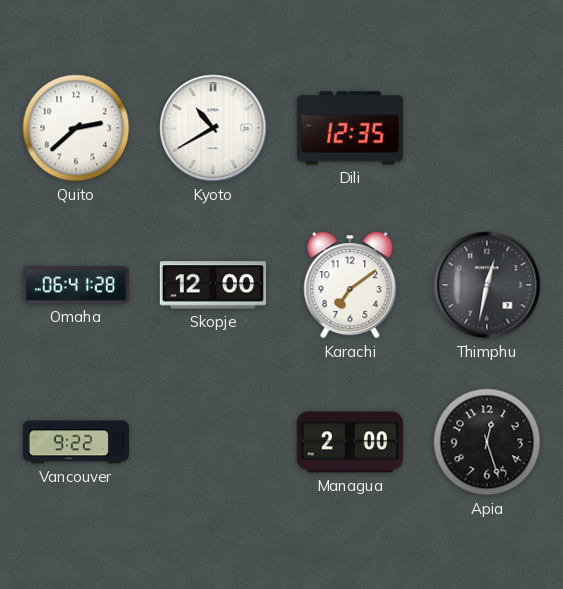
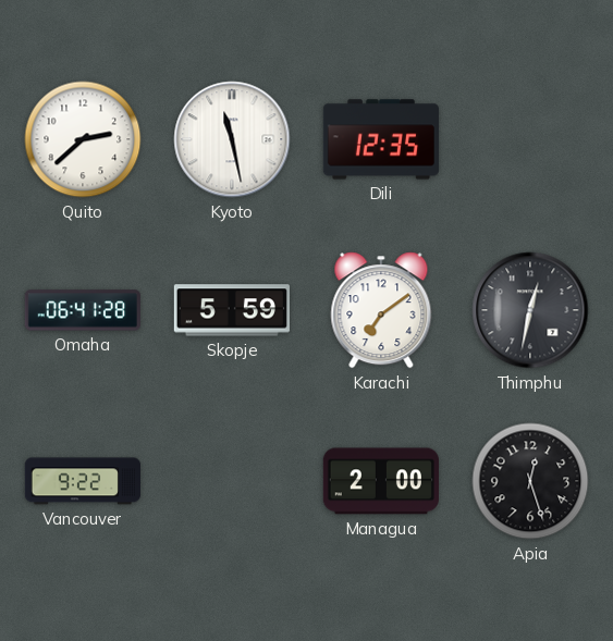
Kyoto: 10:40 -> 11:28
Skopje: 12:00 -> 5:59
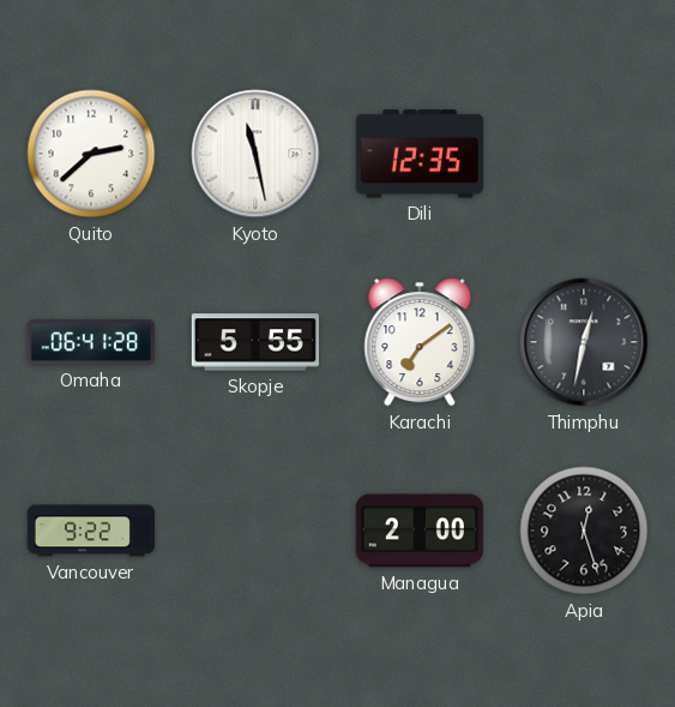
Skopje: 5:59 -> 5:55
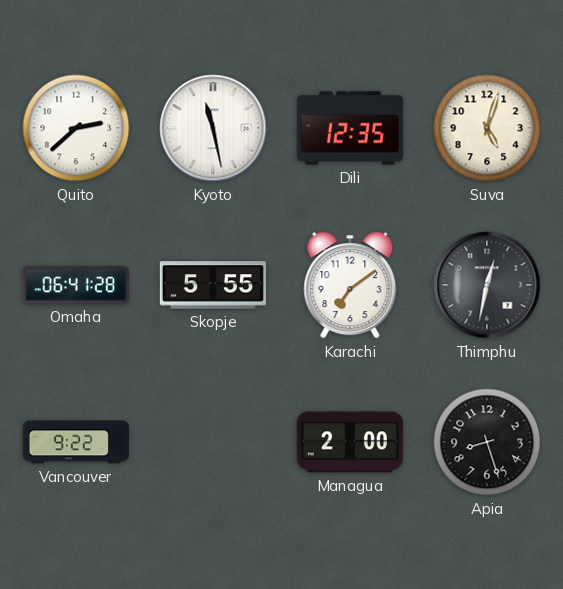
Suva: none -> 5:03
Apia: 12:27 -> 8:27
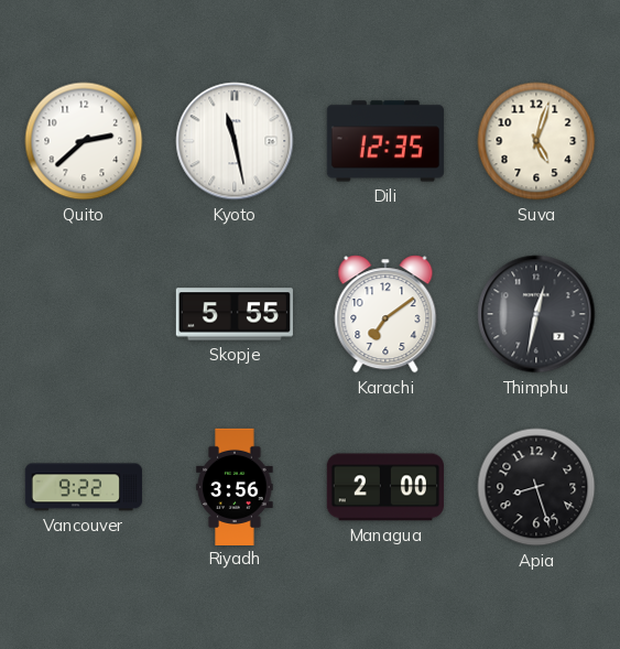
Omaha: 06:41 -> none
Riyadh: none -> 3:56
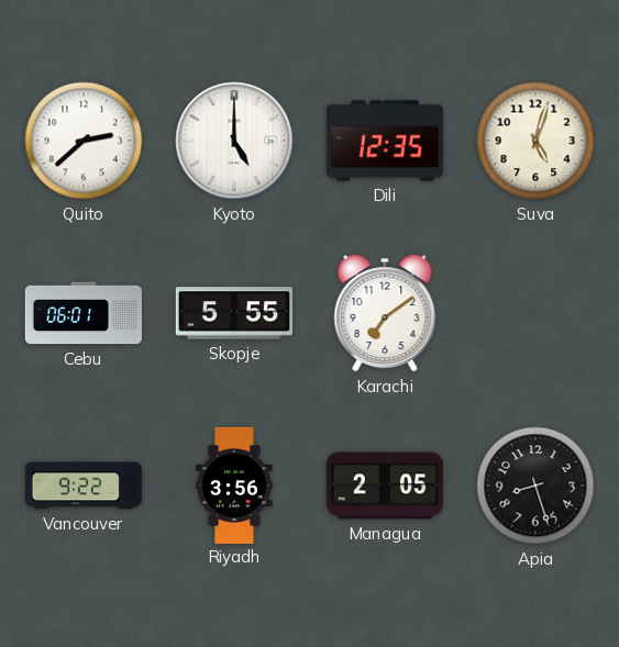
Kyoto: 11:28 -> 5:00
Cebu: none -> 06:01
Thimphu: 12:32 -> none
Managua: 2:00 -> 2:05
